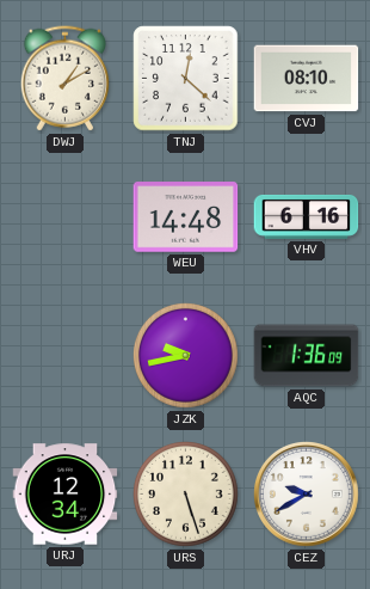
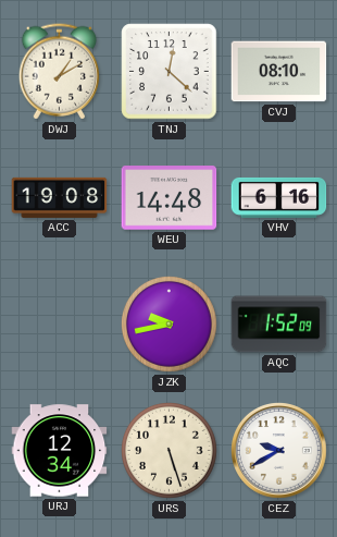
ACC: none -> 19:08
AQC: 1:36 -> 1:52
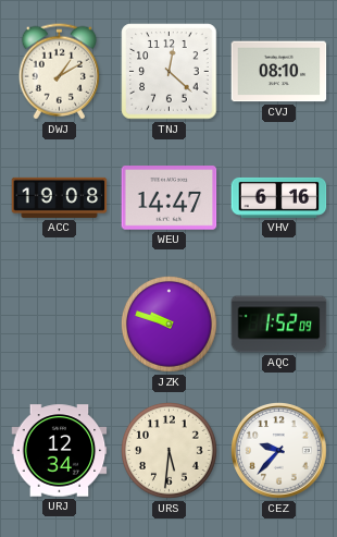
WEU: 14:48 -> 14:47
JZK: 9:43 -> 9:48
URS: 5:27 -> 5:31
CEZ: 9:40 -> 9:37
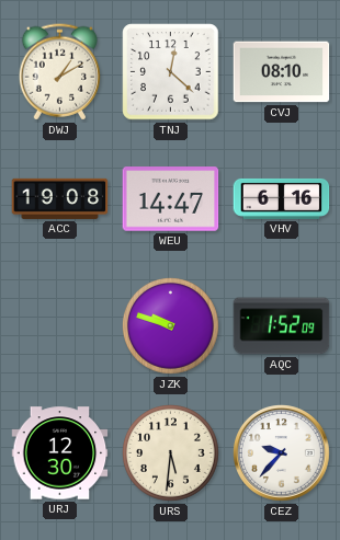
URJ: 12:34 -> 12:30
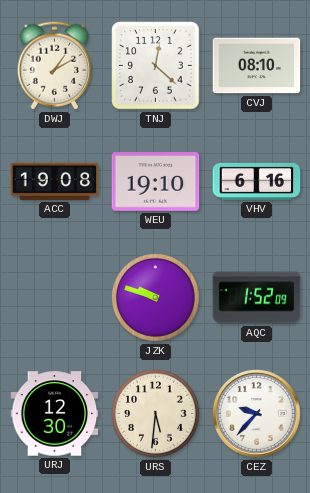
WEU: 14:47 -> 19:10
